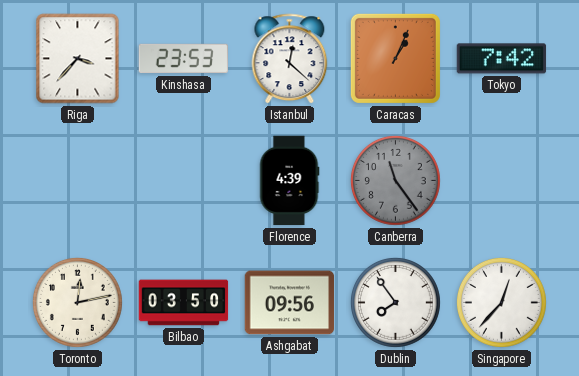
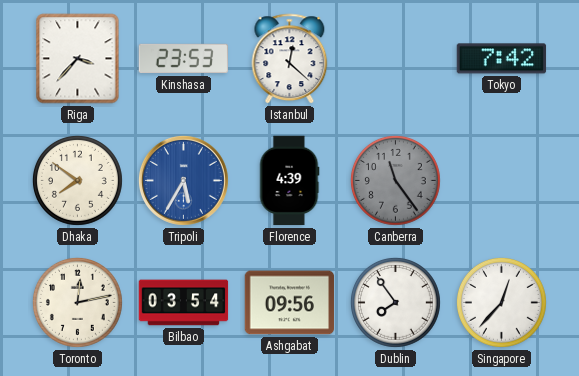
Caracas: 1:04 -> none
Dhaka: none -> 7:51
Tripoli: none -> 5:35
Bilbao: 03:50 -> 03:54
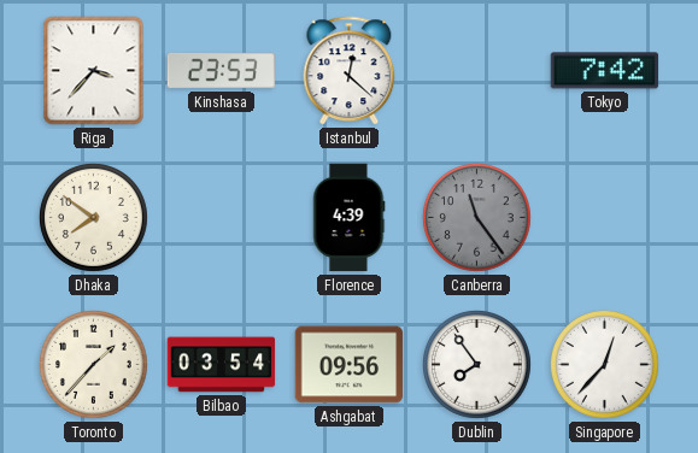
Tripoli: 5:35 -> none
Toronto: 12:13 -> 1:37
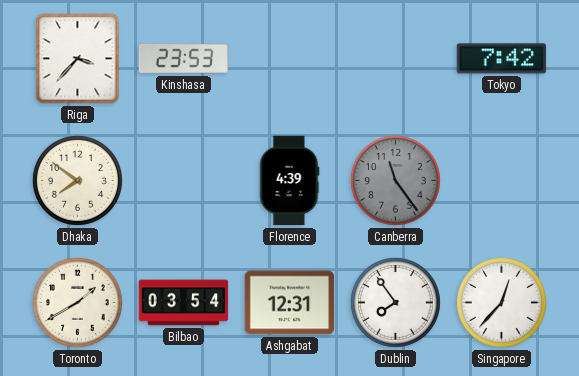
Istanbul: 12:22 -> none
Toronto: 1:37 -> 1:40
Ashgabat: 09:56 -> 12:31
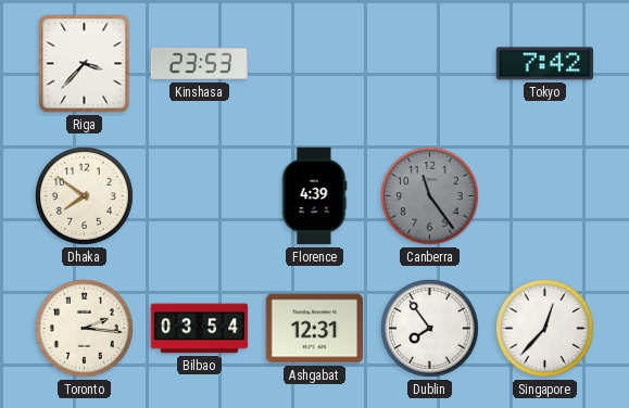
Toronto: 1:40 -> 2:16
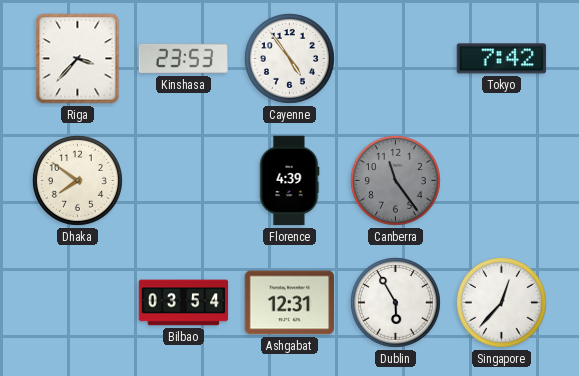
Cayenne: none -> 4:54
Toronto: 2:16 -> none
Dublin: 7:54 -> 5:55
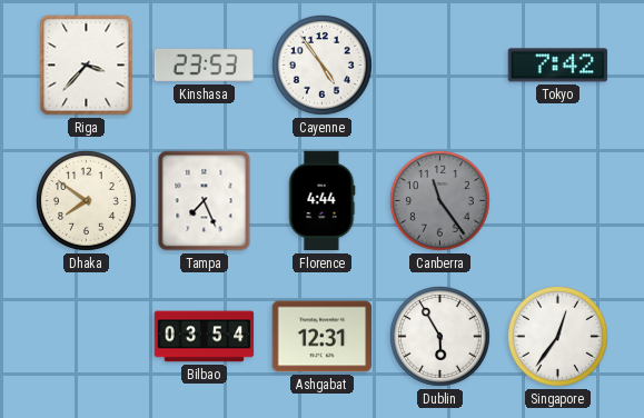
Tampa: none -> 7:26
Florence: 4:39 -> 4:44
Singapore: 12:37 -> 12:36
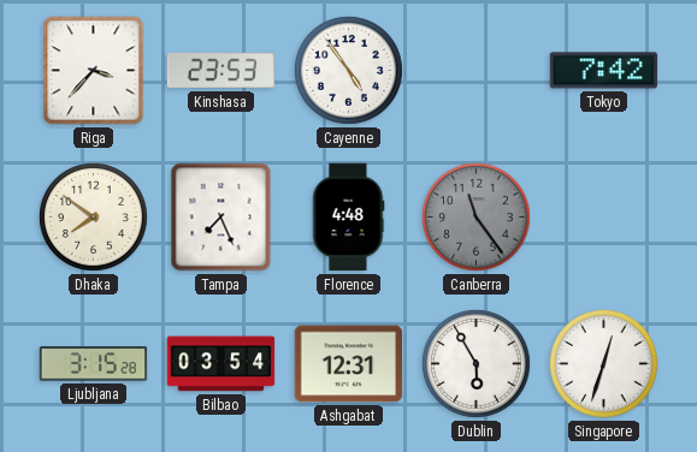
Florence: 4:44 -> 4:48
Ljubljana: none -> 3:15
Singapore: 12:36 -> 12:33
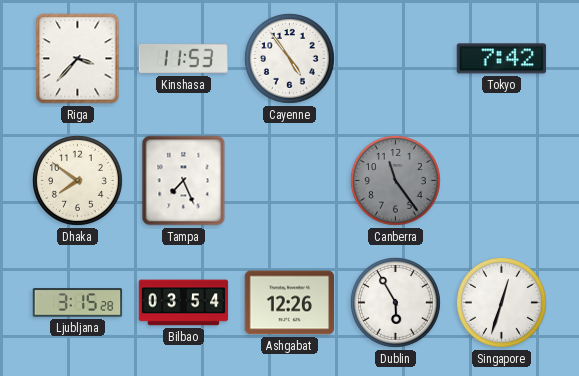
Kinshasa: 23:53 -> 11:53
Florence: 4:48 -> none
Ashgabat: 12:31 -> 12:26
